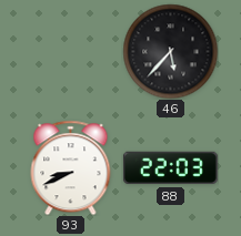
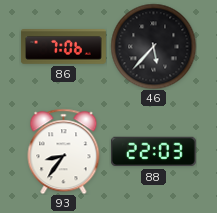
86: none -> 7:06
93: 8:41 -> 8:36
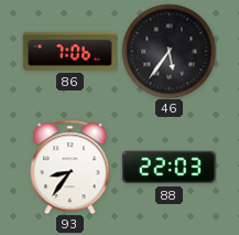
46: 5:37 -> 5:36
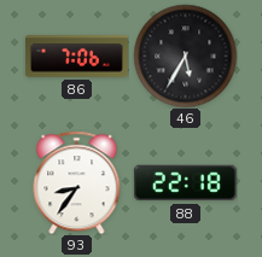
46: 5:36 -> 5:35
88: 22:03 -> 22:18
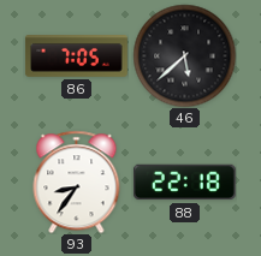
86: 7:06 -> 7:05
46: 5:35 -> 5:38
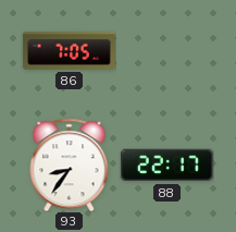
46: 5:38 -> none
88: 22:18 -> 22:17
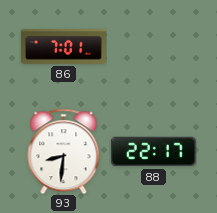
86: 7:05 -> 7:01
93: 8:36 -> 8:31
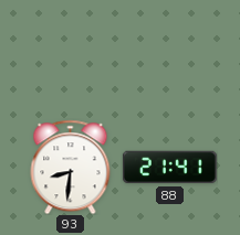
86: 7:01 -> none
88: 22:17 -> 21:41
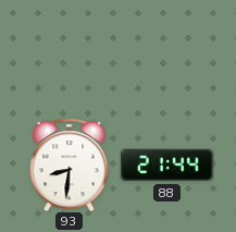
88: 21:41 -> 21:44
